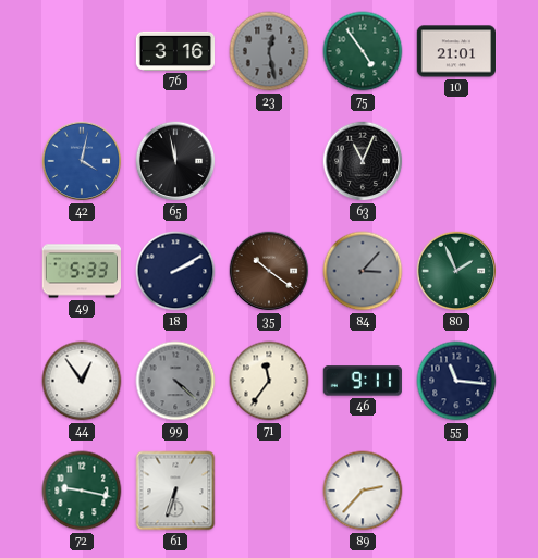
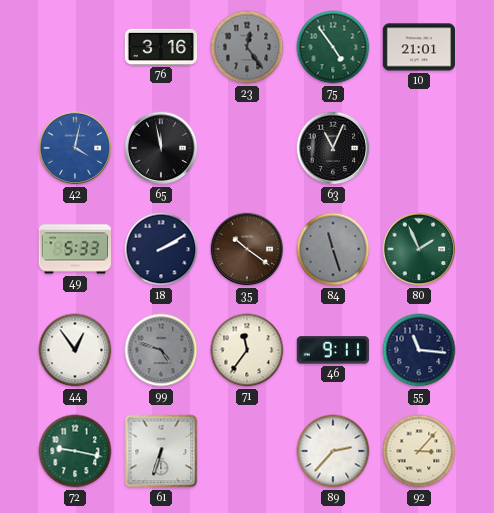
23: 12:28 -> 12:24
84: 3:07 -> 11:27
99: 4:22 -> 4:48
92: none -> 3:07
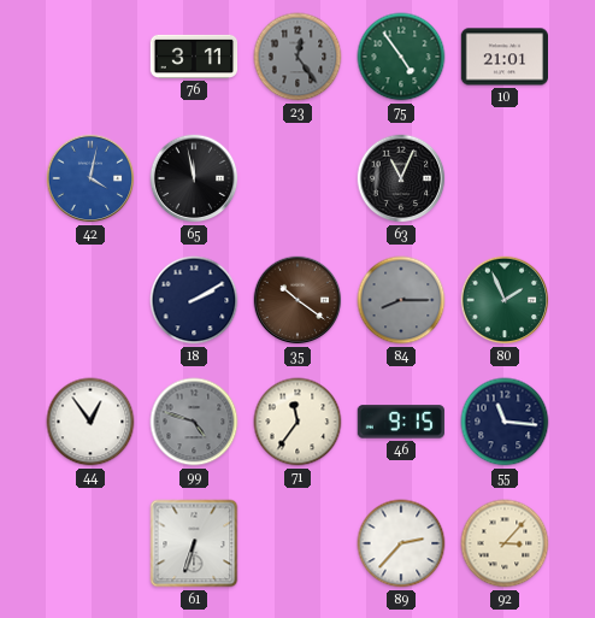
76: 3:16 -> 3:11
49: 5:33 -> none
84: 11:27 -> 8:15
46: 9:11 -> 9:15
72: 9:17 -> none
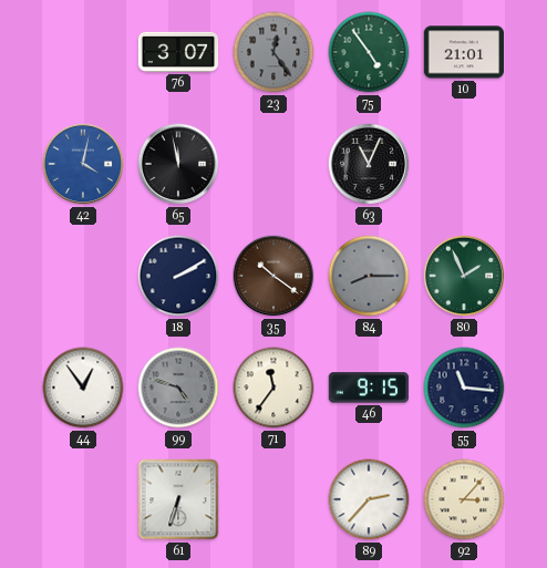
76: 3:11 -> 3:07
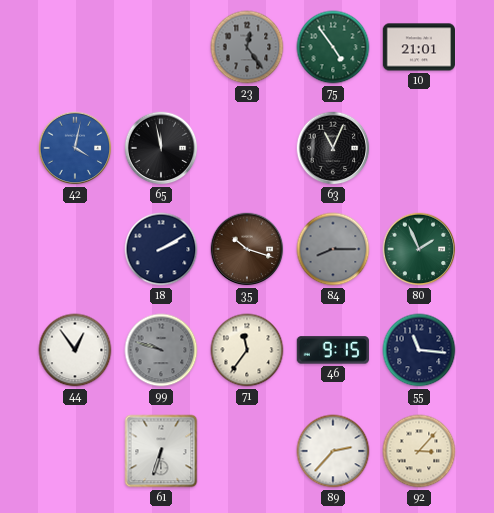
76: 3:07 -> none
35: 10:21 -> 10:18
99: 4:48 -> 9:48
